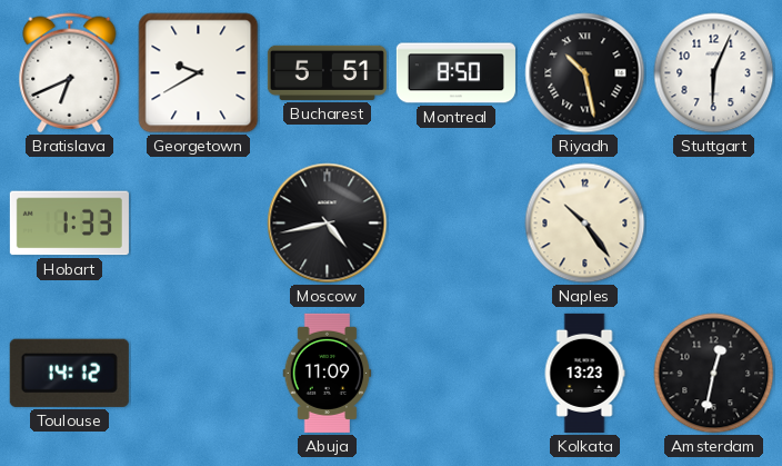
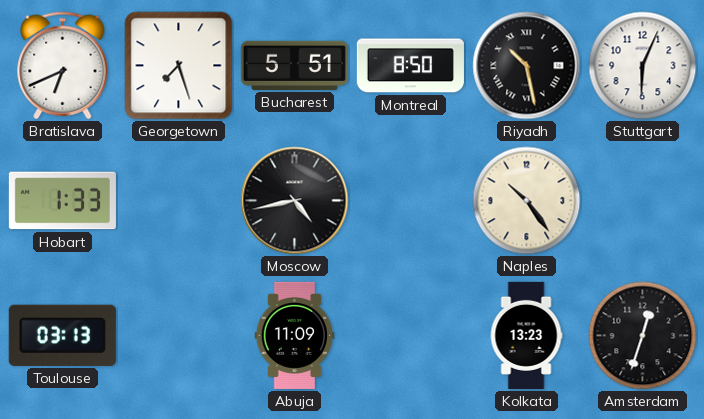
Georgetown: 9:40 -> 7:27
Toulouse: 14:12 -> 03:13
Amsterdam: 12:32 -> 12:33
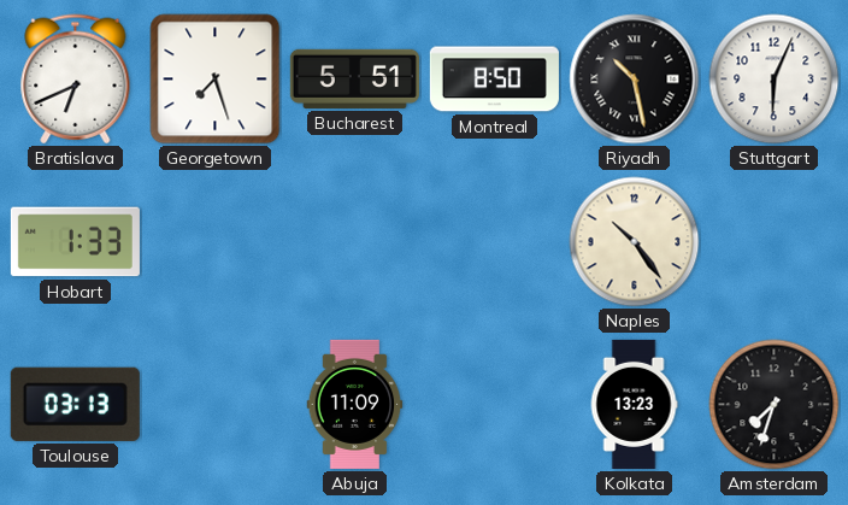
Moscow: 4:43 -> none
Amsterdam: 12:33 -> 7:33
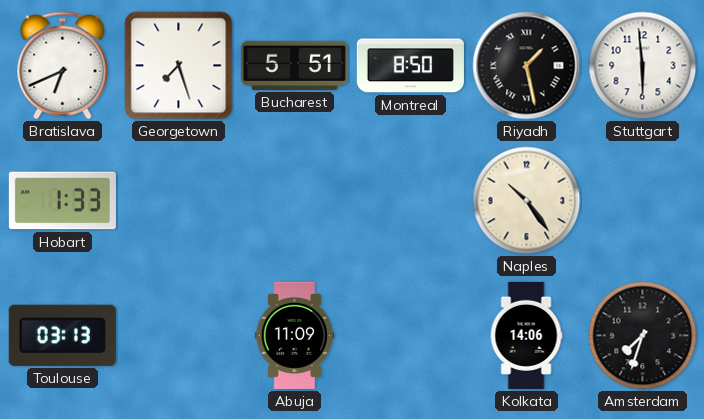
Riyadh: 10:28 -> 1:28
Stuttgart: 6:04 -> 5:59
Kolkata: 13:23 -> 14:06
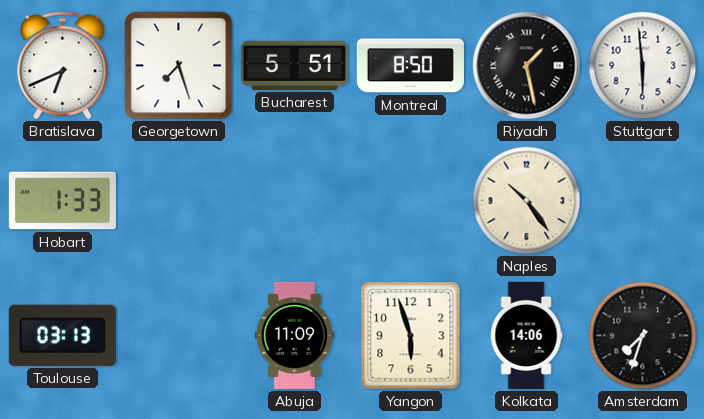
Yangon: none -> 5:57
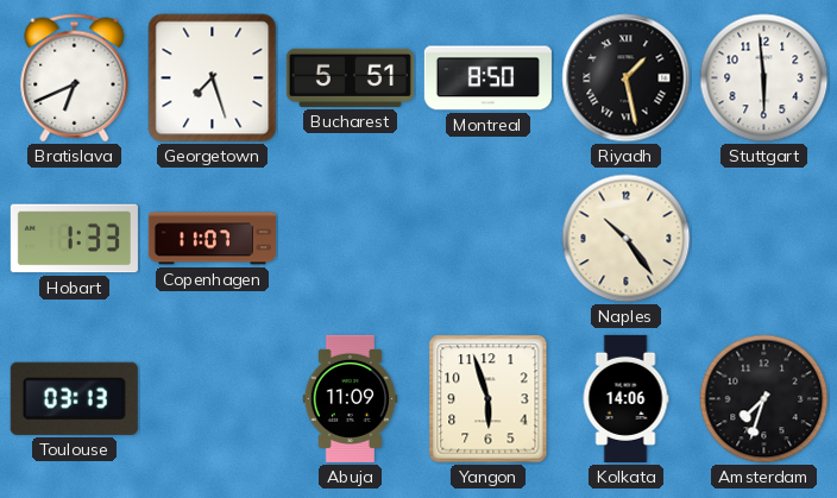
Copenhagen: none -> 11:07
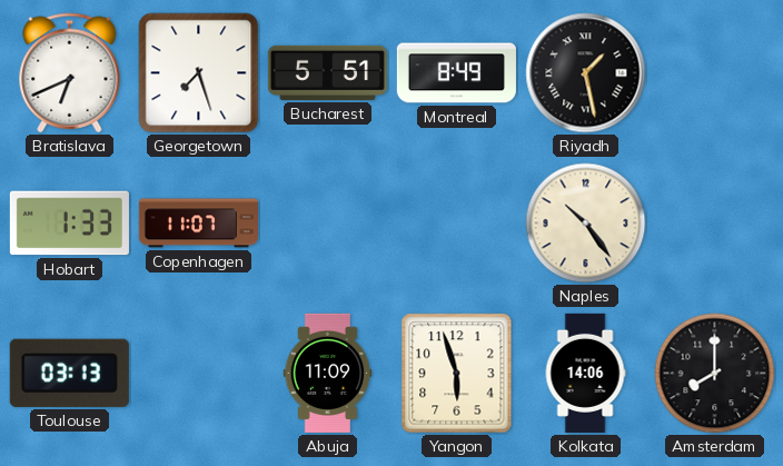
Montreal: 8:50 -> 8:49
Stuttgart: 5:59 -> none
Amsterdam: 7:33 -> 8:00
